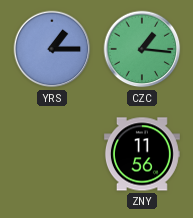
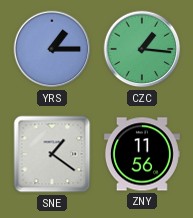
SNE: none -> 1:21
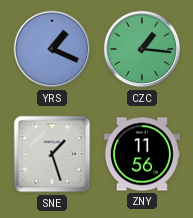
YRS: 1:15 -> 1:19
SNE: 1:21 -> 1:27
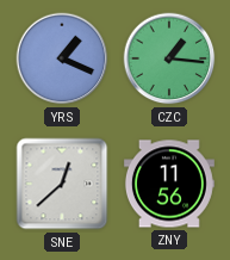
SNE: 1:27 -> 12:38
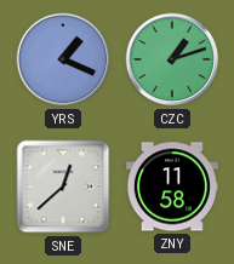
CZC: 1:16 -> 1:12
ZNY: 11:56 -> 11:58
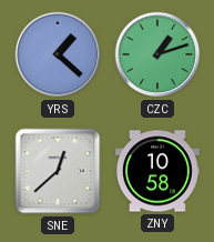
YRS: 1:19 -> 1:22
ZNY: 11:58 -> 10:58
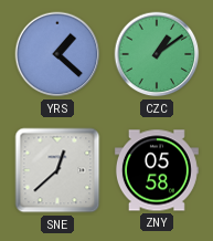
CZC: 1:12 -> 1:09
ZNY: 10:58 -> 05:58
